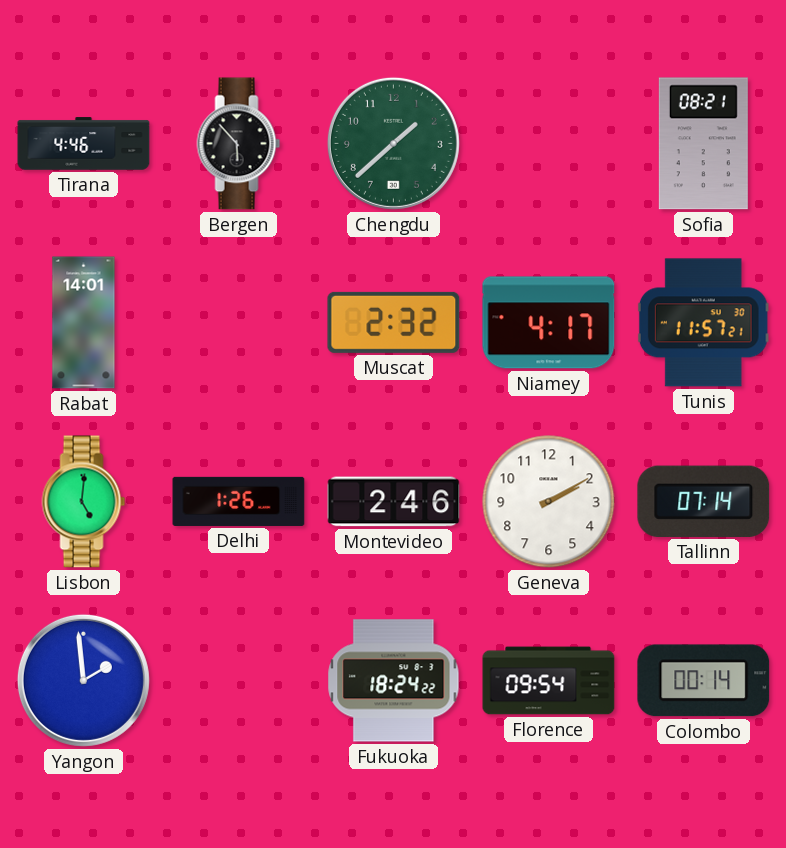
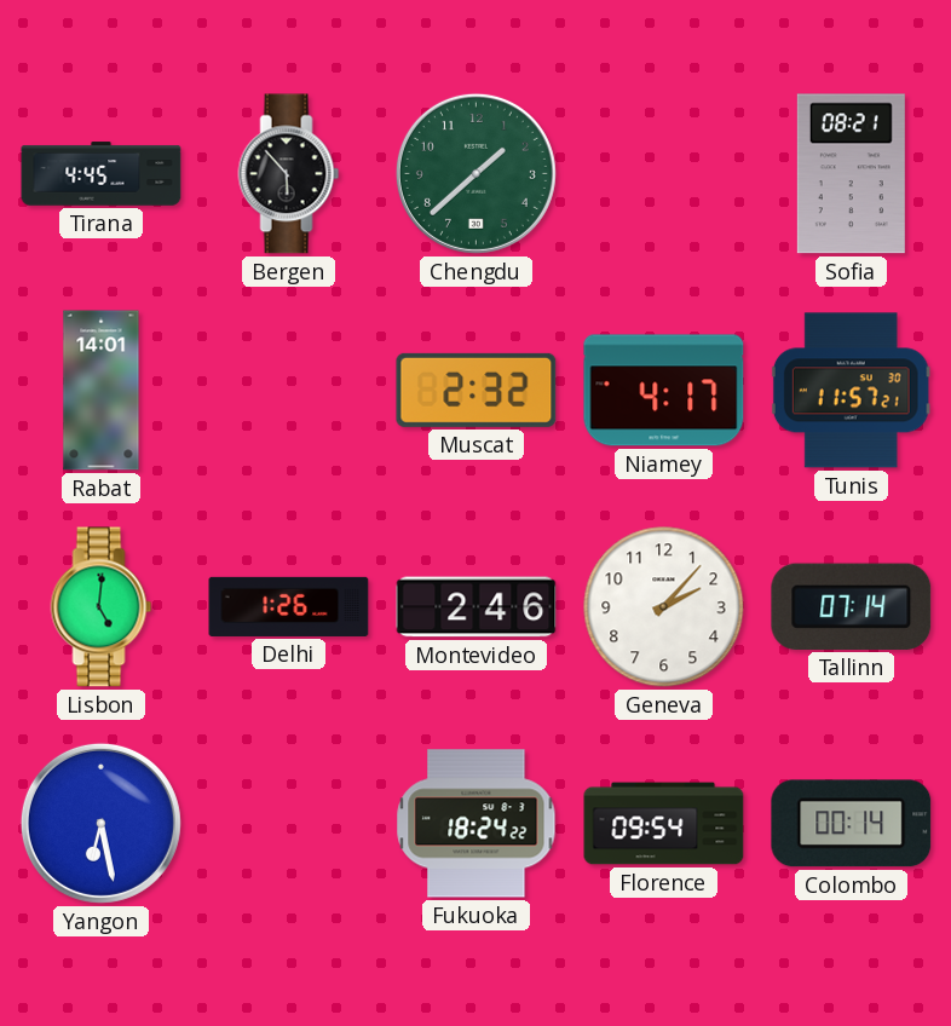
Tirana: 4:46 -> 4:45
Geneva: 2:10 -> 2:07
Yangon: 1:59 -> 6:28
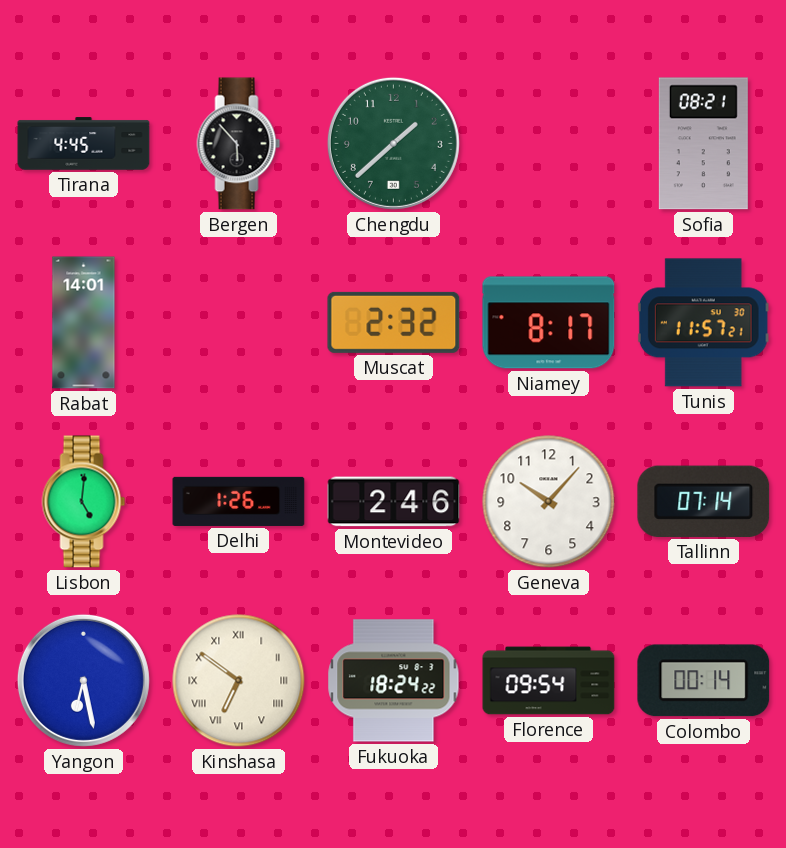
Niamey: 4:17 -> 8:17
Geneva: 2:07 -> 10:07
Kinshasa: none -> 6:51
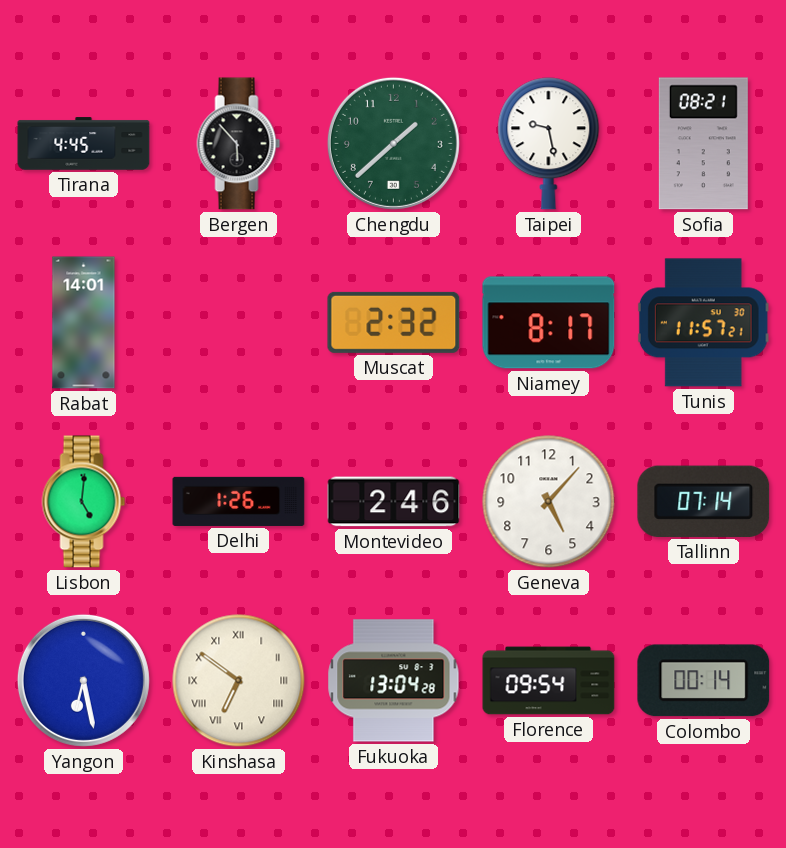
Taipei: none -> 9:28
Geneva: 10:07 -> 5:07
Fukuoka: 18:24 -> 13:04
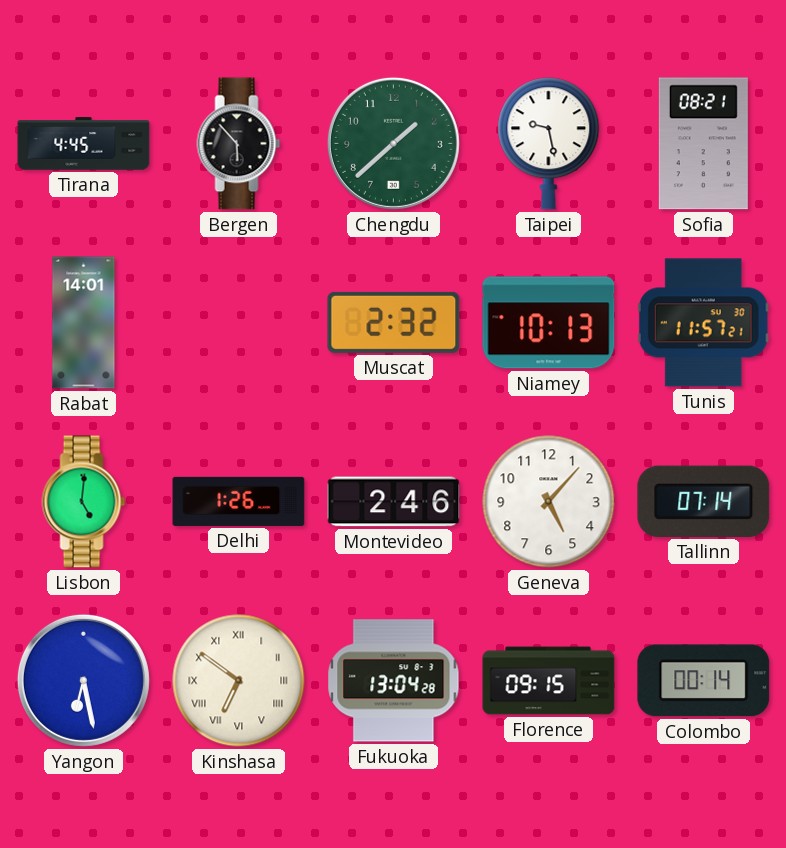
Niamey: 8:17 -> 10:13
Florence: 09:54 -> 09:15
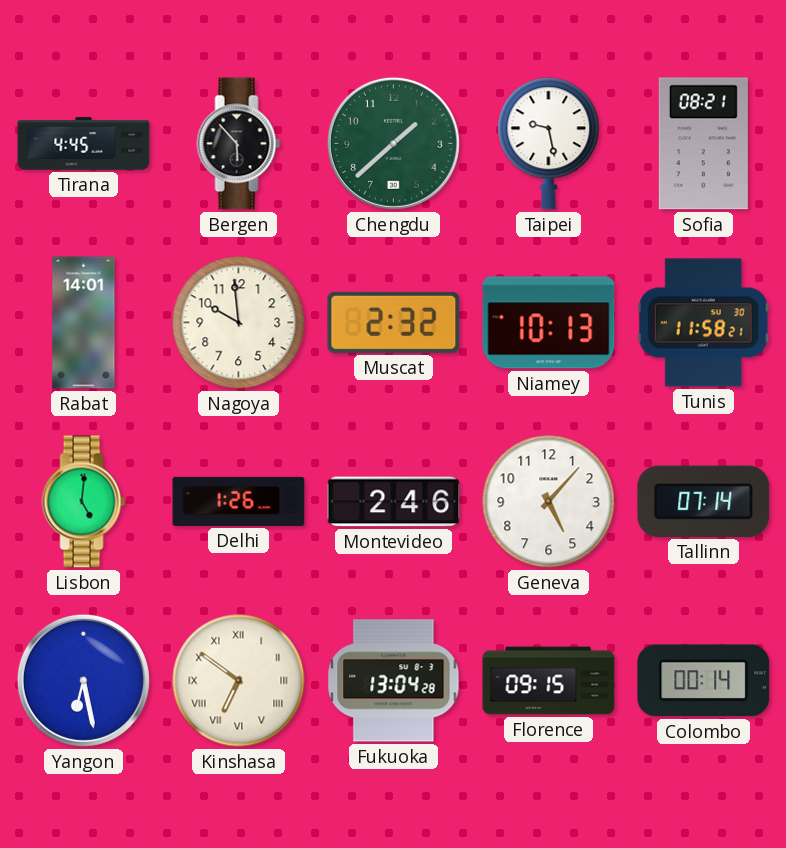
Nagoya: none -> 9:59
Tunis: 11:57 -> 11:58
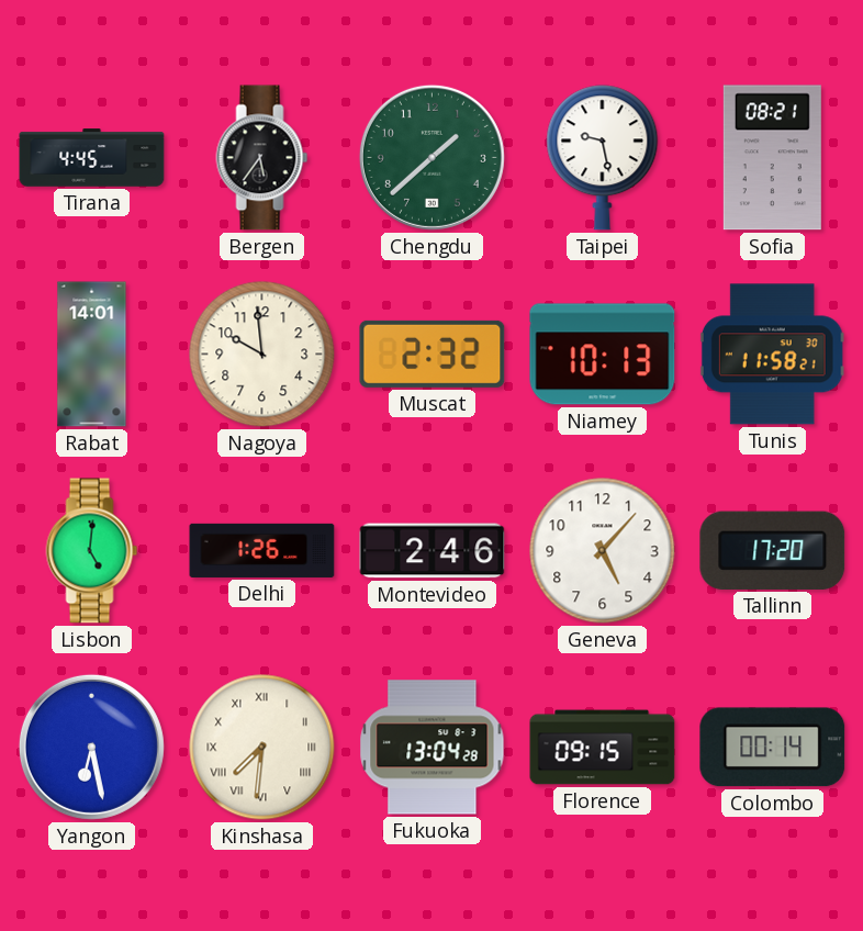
Bergen: 5:53 -> 5:36
Tallinn: 07:14 -> 17:20
Kinshasa: 6:51 -> 7:31
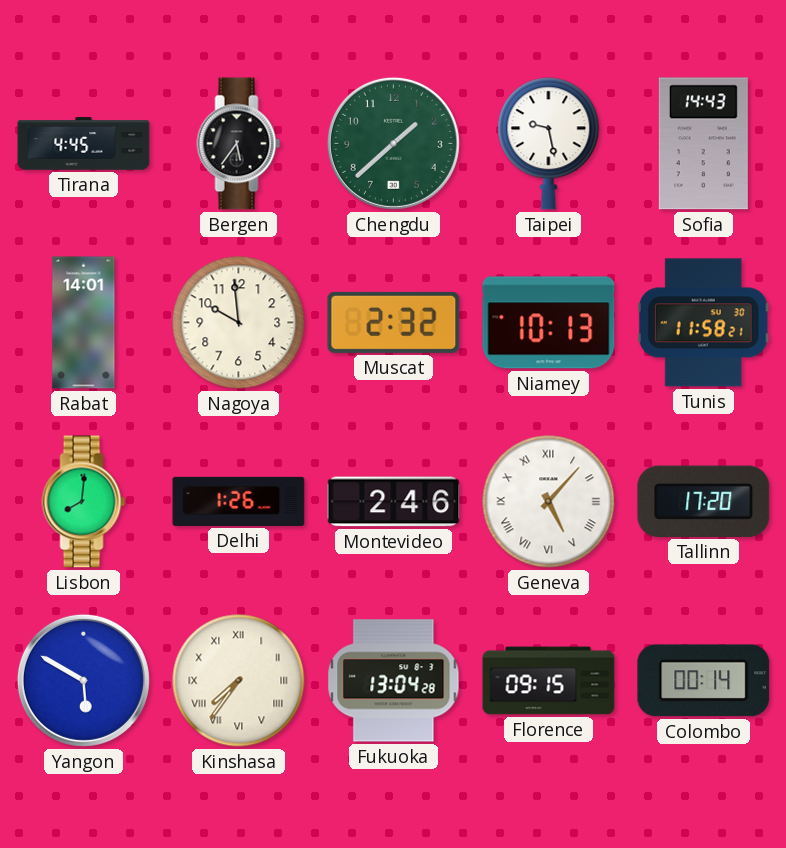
Sofia: 08:21 -> 14:43
Lisbon: 5:01 -> 8:01
Geneva numerals: Arabic -> Roman
Yangon: 6:28 -> 5:50
Kinshasa: 7:31 -> 7:36
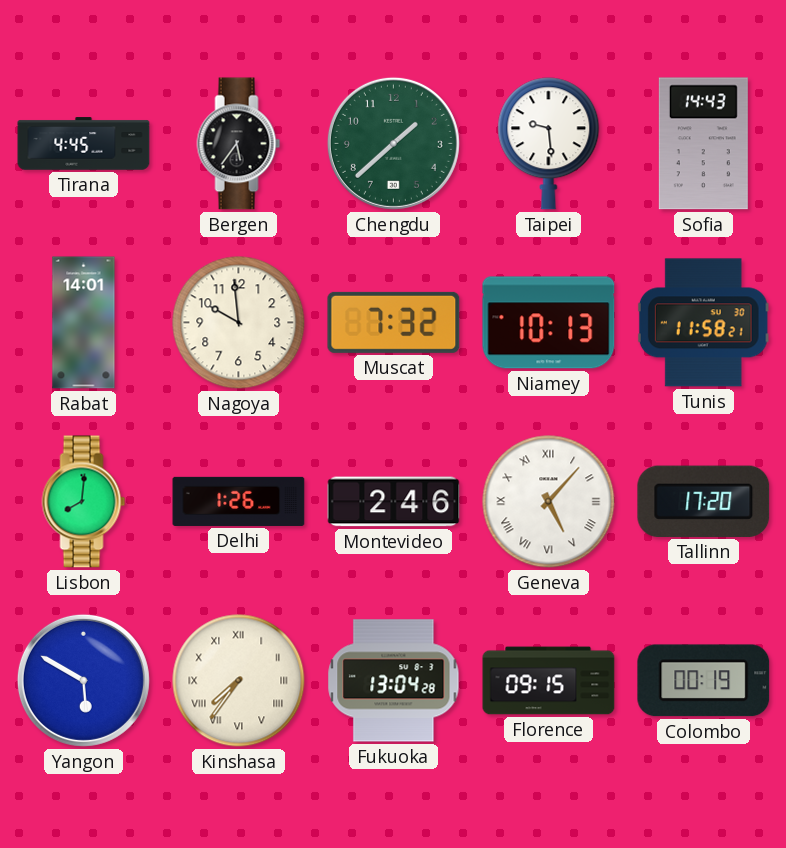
Taipei: 9:28 -> 9:29
Muscat: 2:32 -> 7:32
Colombo: 00:14 -> 00:19
